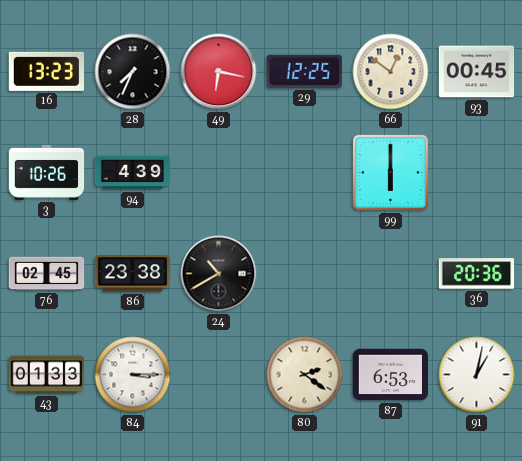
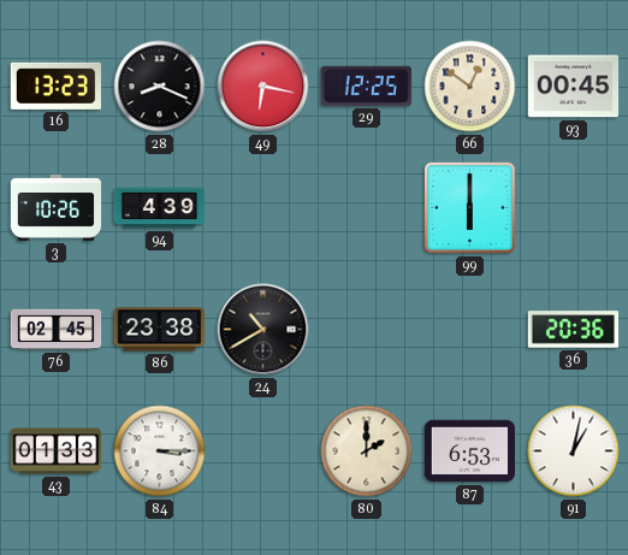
28: 7:34 -> 8:19
80: 2:21 -> 2:00
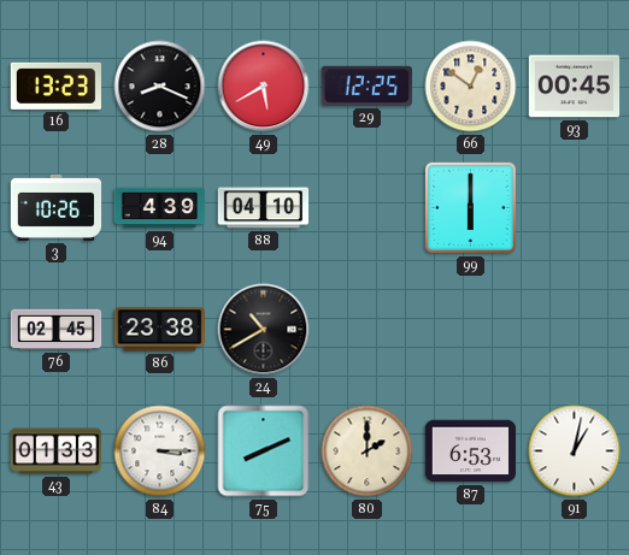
49: 6:17 -> 5:40
88: none -> 04:10
36: 20:36 -> none
75: none -> 8:11
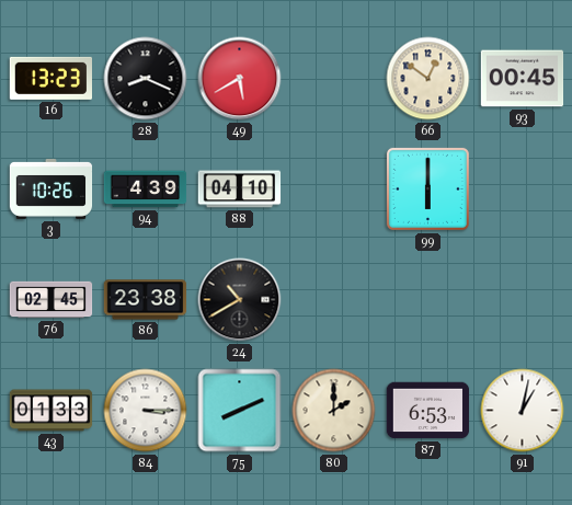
29: 12:25 -> none
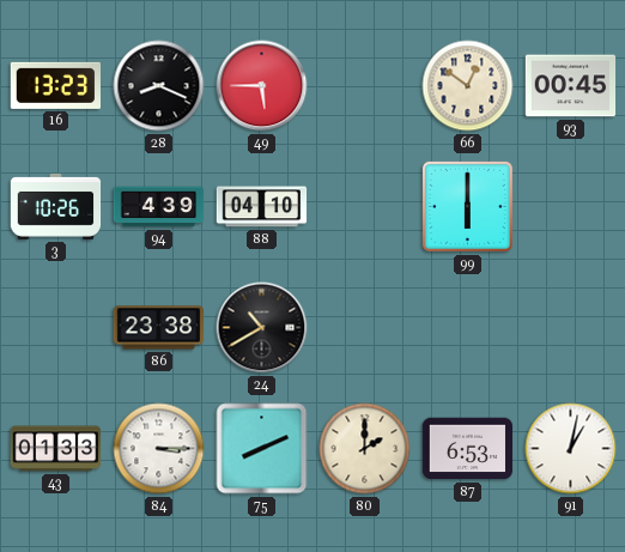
49: 5:40 -> 5:45
76: 02:45 -> none
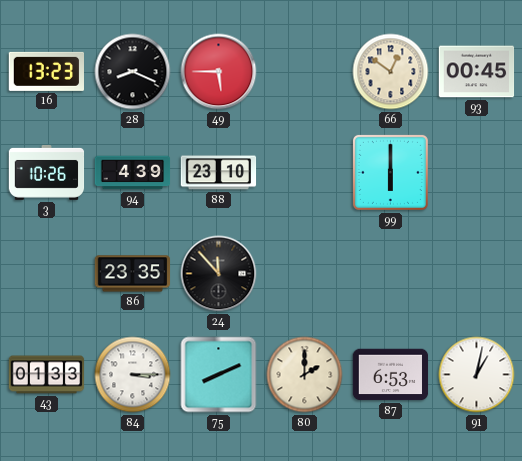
88: 04:10 -> 23:10
86: 23:38 -> 23:35
24: 10:40 -> 11:53
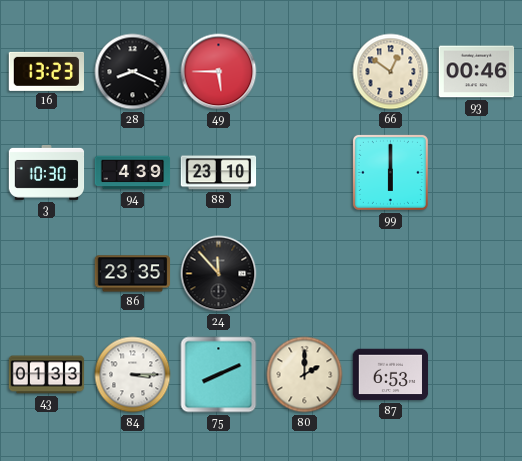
93: 00:45 -> 00:46
3: 10:26 -> 10:30
91: 1:02 -> none
